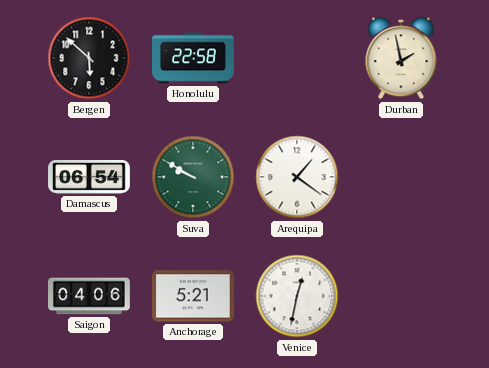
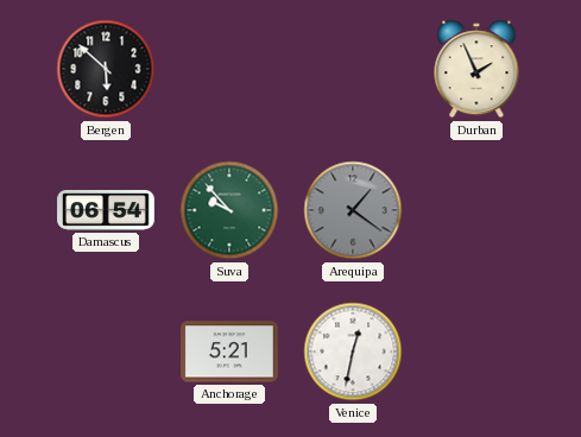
Honolulu: 22:58 -> none
Durban: 1:58 -> 1:56
Suva: 9:50 -> 9:53
Arequipa dial: white -> grey
Saigon: 04:06 -> none
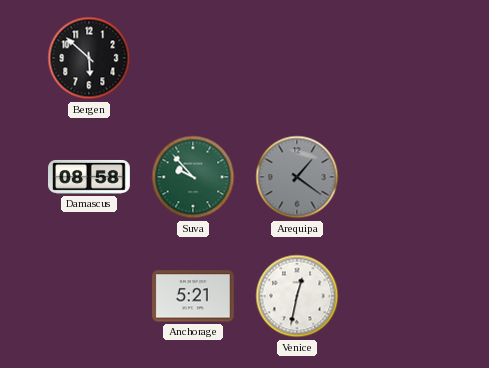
Durban: 1:56 -> none
Damascus: 06:54 -> 08:58
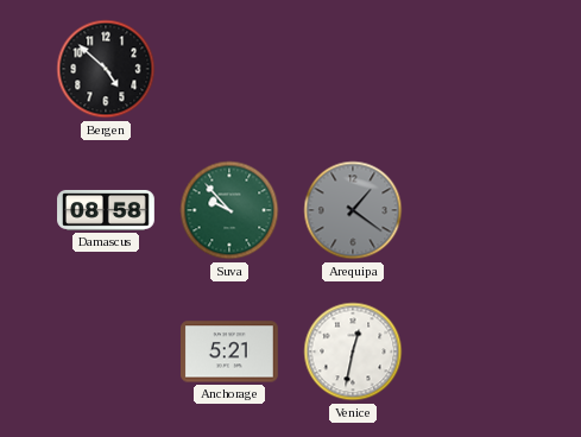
Bergen: 5:52 -> 4:52
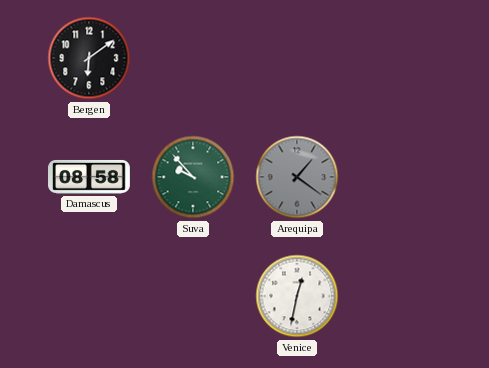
Bergen: 4:52 -> 6:09
Anchorage: 5:21 -> none
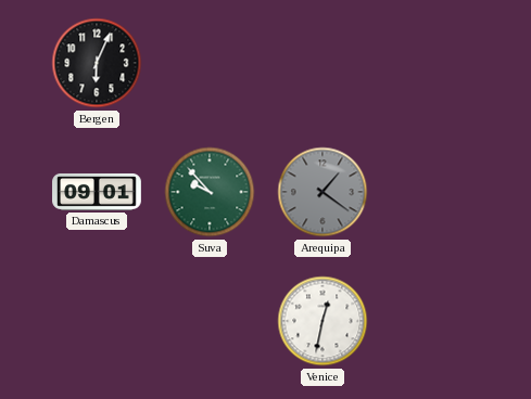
Bergen: 6:09 -> 6:04
Damascus: 08:58 -> 09:01
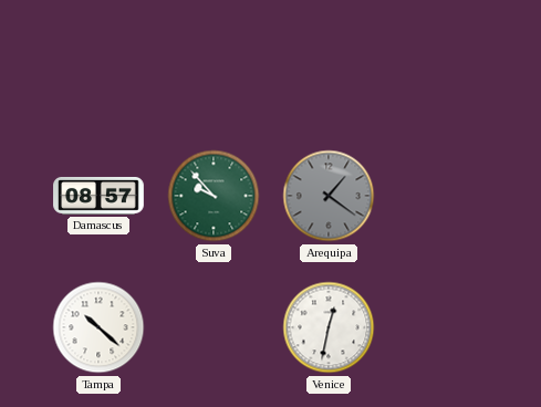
Bergen: 6:04 -> none
Damascus: 09:01 -> 08:57
Tampa: none -> 10:22
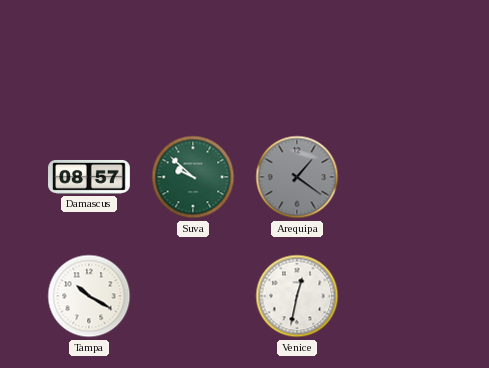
Suva: 9:53 -> 9:52
Tampa: 10:22 -> 10:20
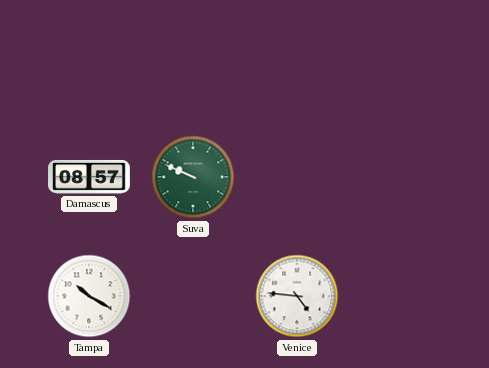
Suva: 9:52 -> 9:49
Arequipa: 1:21 -> none
Venice: 12:32 -> 4:46
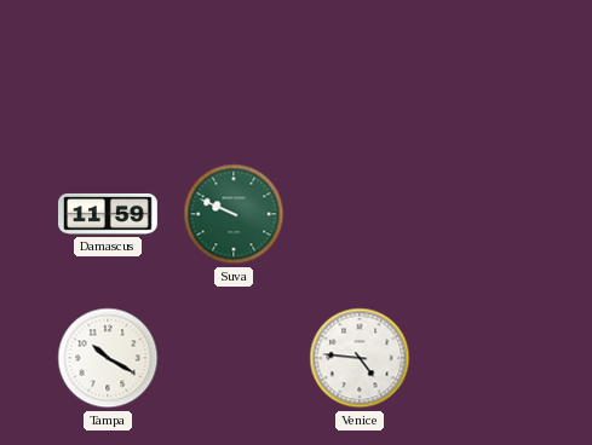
Damascus: 08:57 -> 11:59
